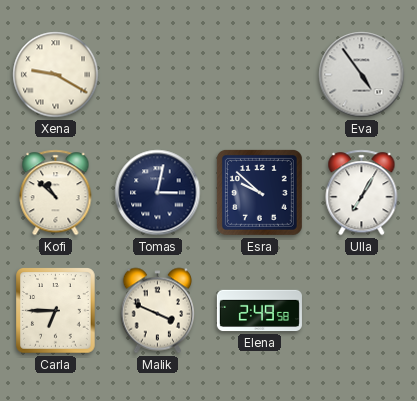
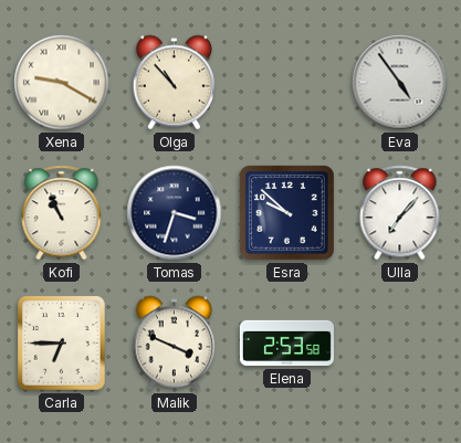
Olga: none -> 10:53
Kofi: 10:52 -> 10:56
Tomas: 3:02 -> 3:33
Ulla: 7:05 -> 7:07
Elena: 2:49 -> 2:53
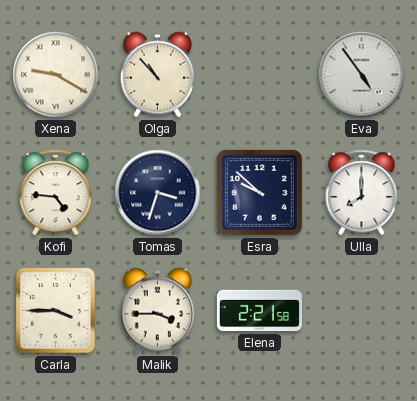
Kofi: 10:56 -> 4:46
Ulla: 7:07 -> 8:00
Carla: 6:45 -> 3:45
Malik: 3:49 -> 3:45
Elena: 2:53 -> 2:21
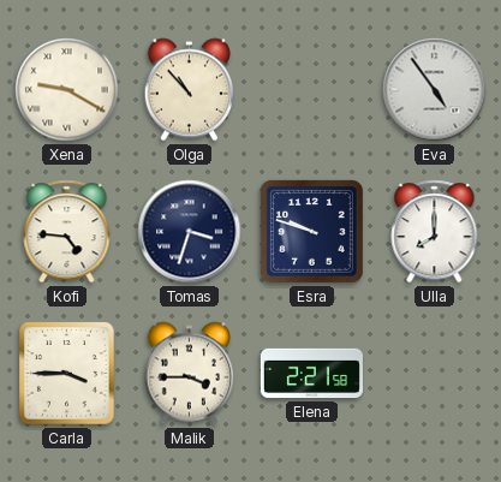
Esra: 9:52 -> 9:48
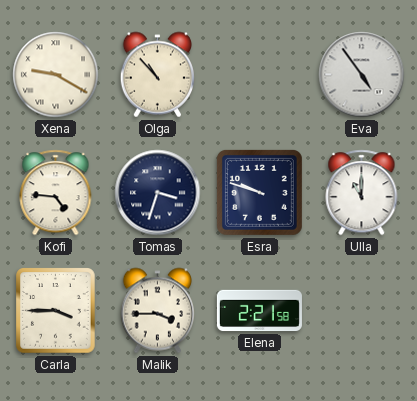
Ulla: 8:00 -> 11:00
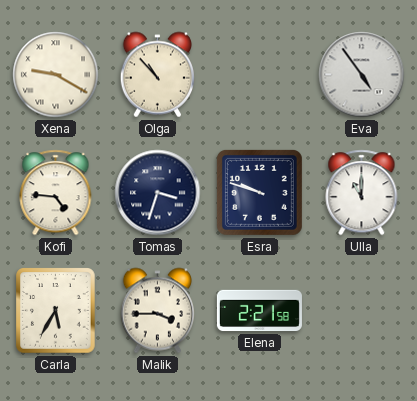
Carla: 3:45 -> 5:35
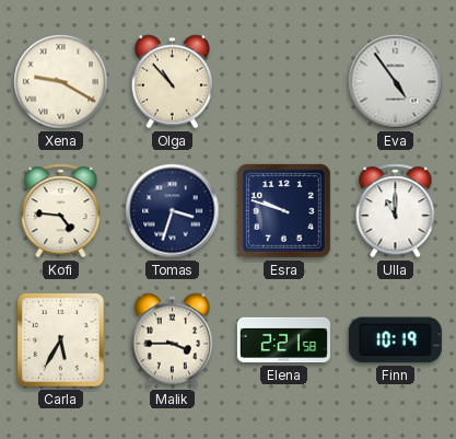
Finn: none -> 10:19
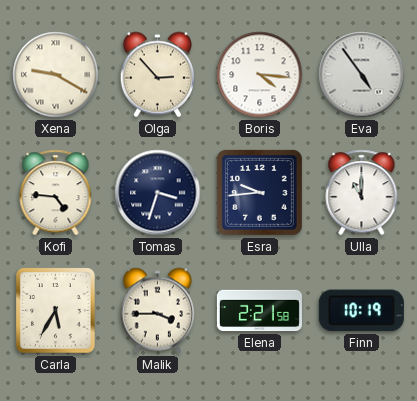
Olga: 10:53 -> 2:53
Boris: none -> 4:16
Esra: 9:48 -> 9:44
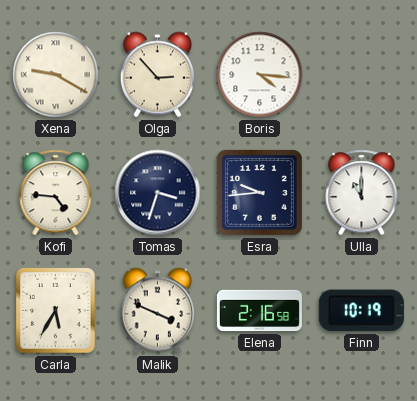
Eva: 4:54 -> none
Malik: 3:45 -> 3:49
Elena: 2:21 -> 2:16
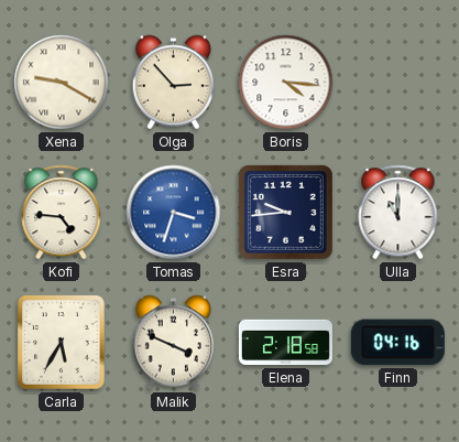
Tomas dial: navy -> blue
Elena: 2:16 -> 2:18
Finn: 10:19 -> 04:16
